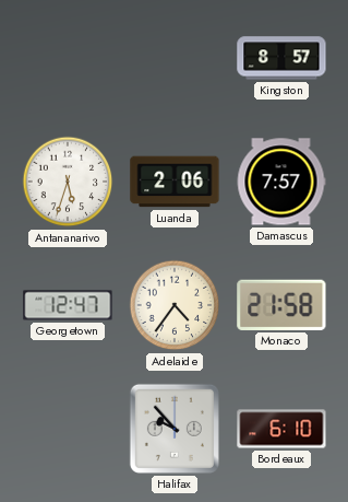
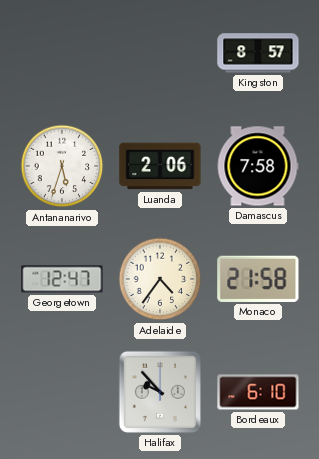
Damascus: 7:57 -> 7:58
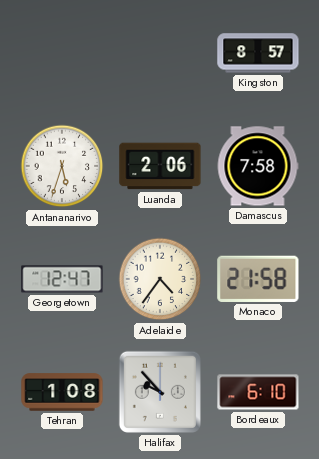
Tehran: none -> 1:08
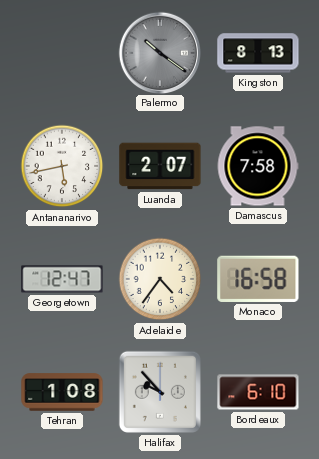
Palermo: none -> 10:21
Kingston: 8:57 -> 8:13
Antananarivo: 5:33 -> 5:43
Luanda: 2:06 -> 2:07
Monaco: 21:58 -> 16:58
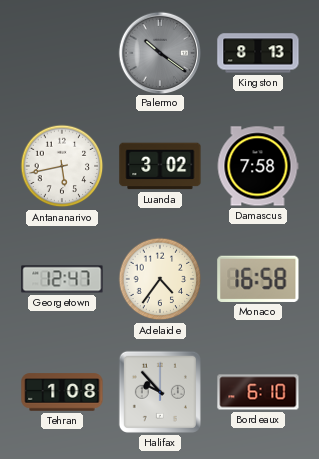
Luanda: 2:07 -> 3:02
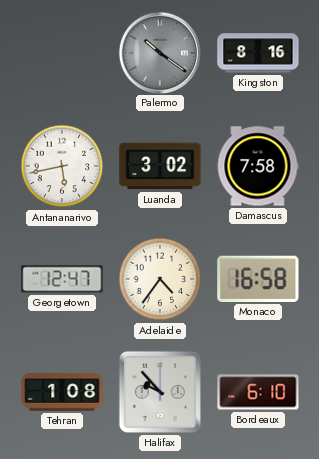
Kingston: 8:13 -> 8:16
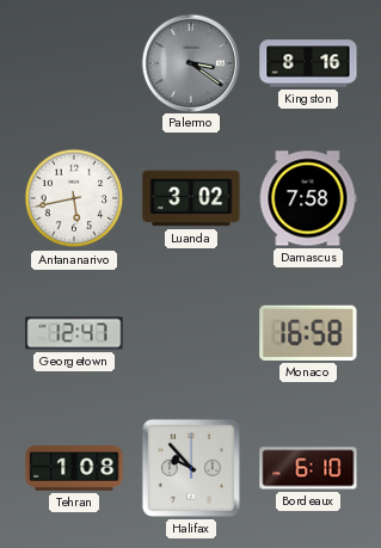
Palermo: 10:21 -> 3:21
Adelaide: 4:36 -> none
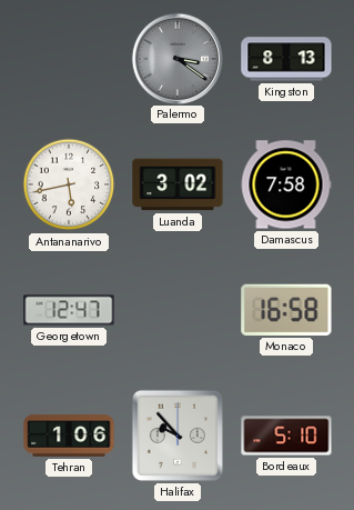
Kingston: 8:16 -> 8:13
Tehran: 1:08 -> 1:06
Bordeaux: 6:10 -> 5:10
